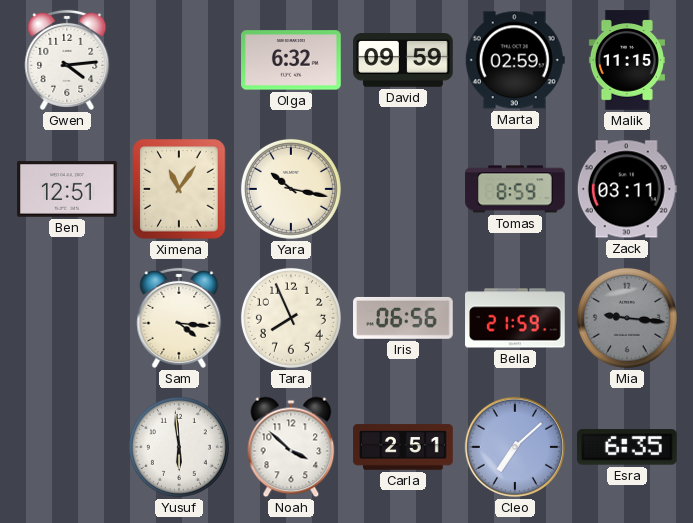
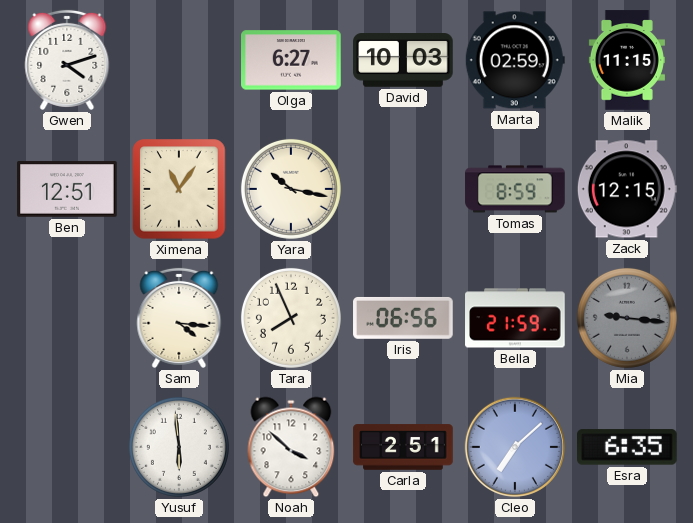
Gwen: 4:14 -> 4:12
Olga: 6:32 -> 6:27
David: 09:59 -> 10:03
Zack: 03:11 -> 12:15
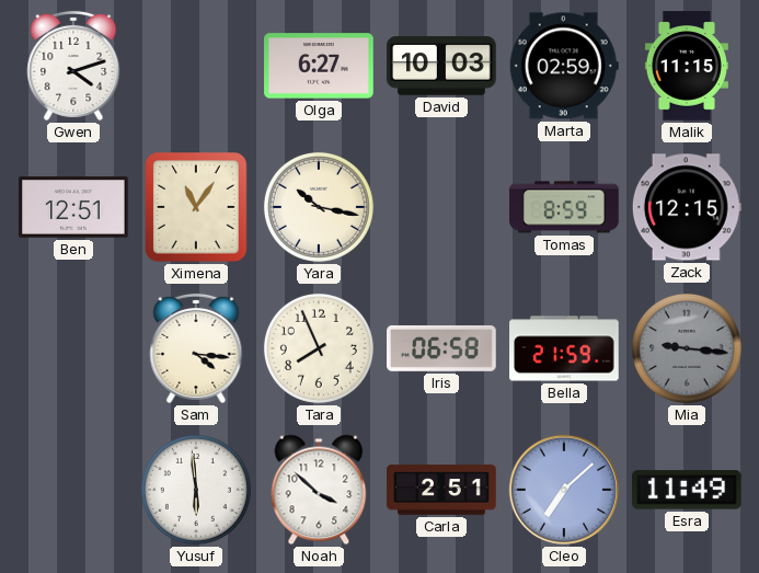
Iris: 06:56 -> 06:58
Esra: 6:35 -> 11:49
